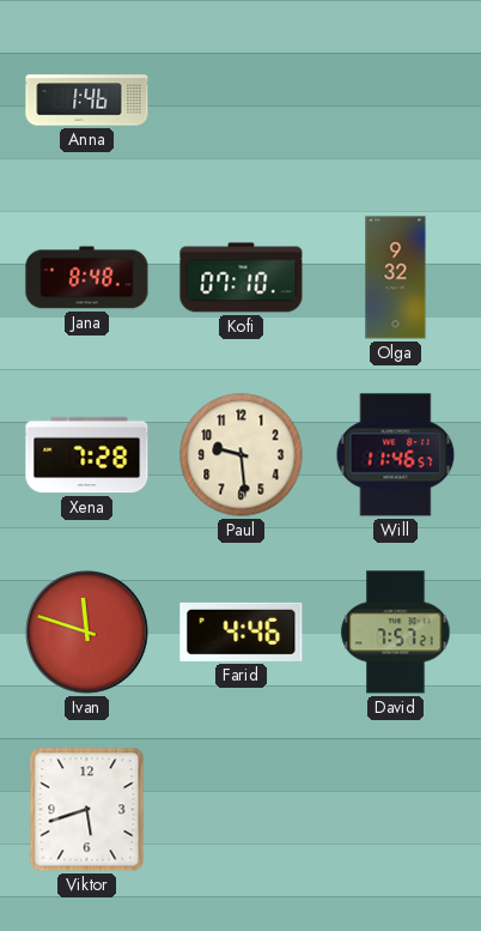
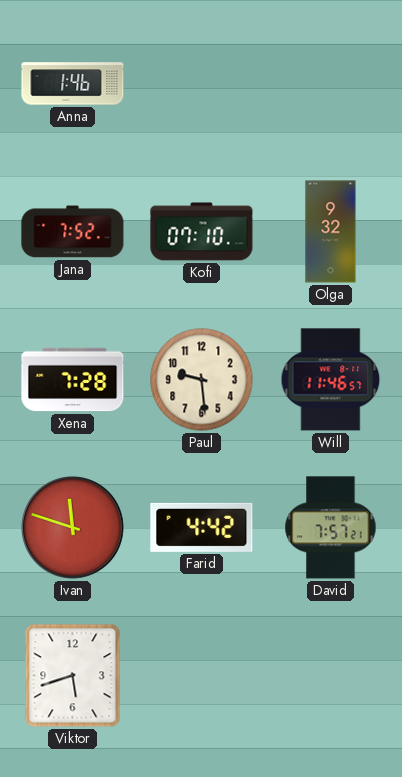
Jana: 8:48 -> 7:52
Farid: 4:46 -> 4:42
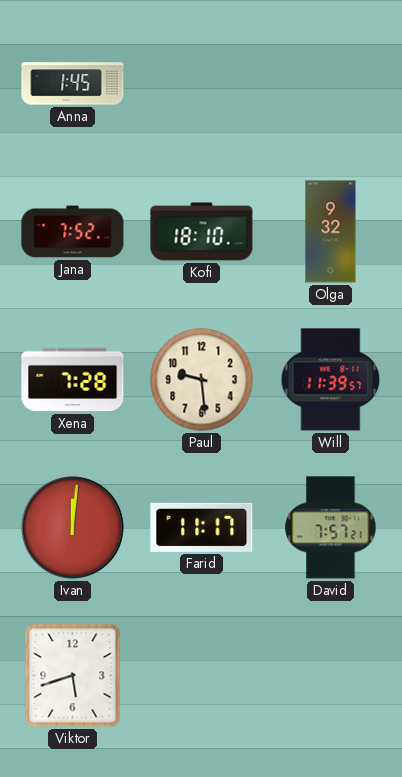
Anna: 1:46 -> 1:45
Kofi: 07:10 -> 18:10
Will: 11:46 -> 11:39
Ivan: 11:48 -> 12:01
Farid: 4:42 -> 11:17
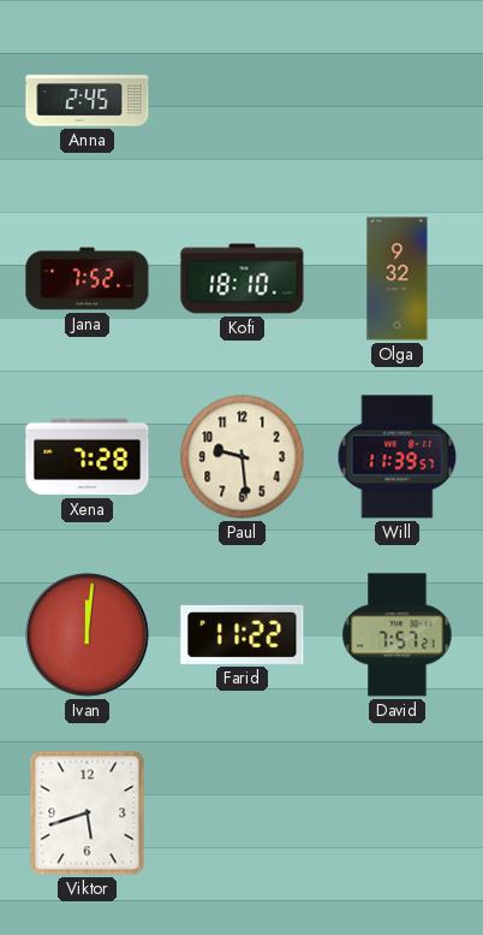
Anna: 1:45 -> 2:45
Farid: 11:17 -> 11:22
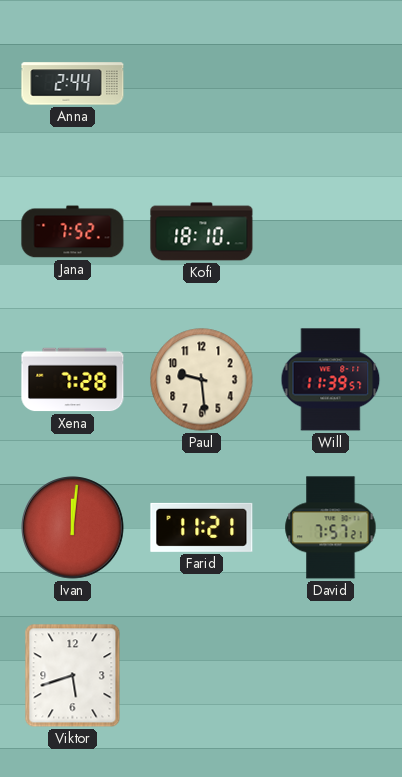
Anna: 2:45 -> 2:44
Olga: 9:32 -> none
Farid: 11:22 -> 11:21
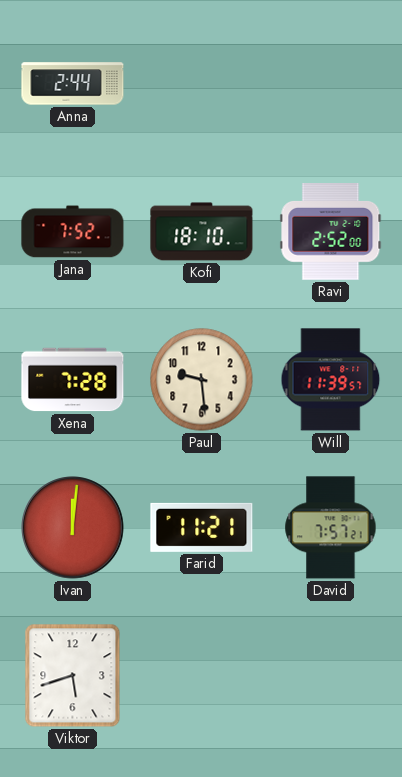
Ravi: none -> 2:52
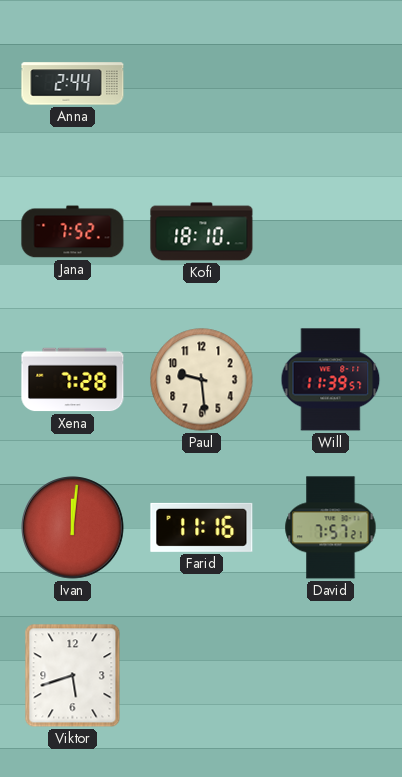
Ravi: 2:52 -> none
Farid: 11:21 -> 11:16
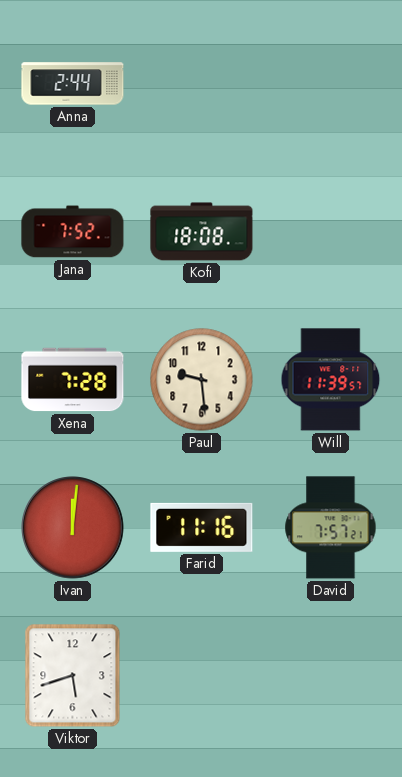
Kofi: 18:10 -> 18:08
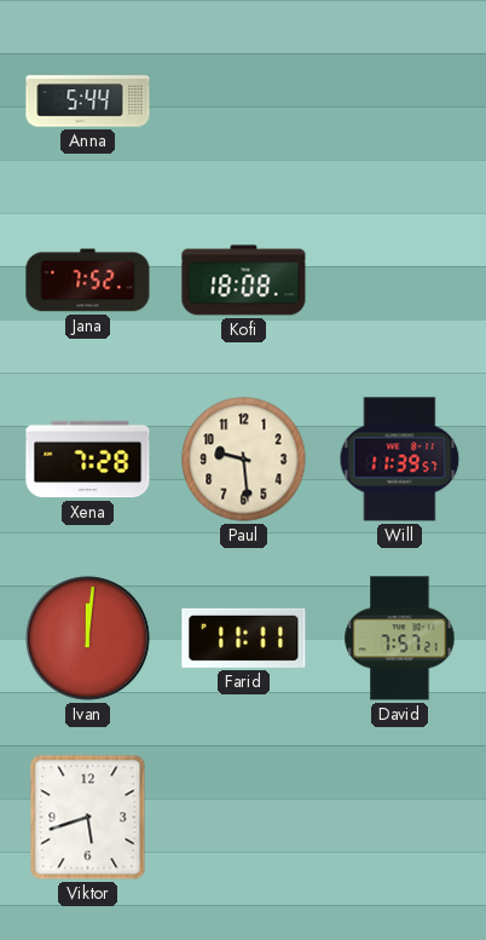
Anna: 2:44 -> 5:44
Farid: 11:16 -> 11:11
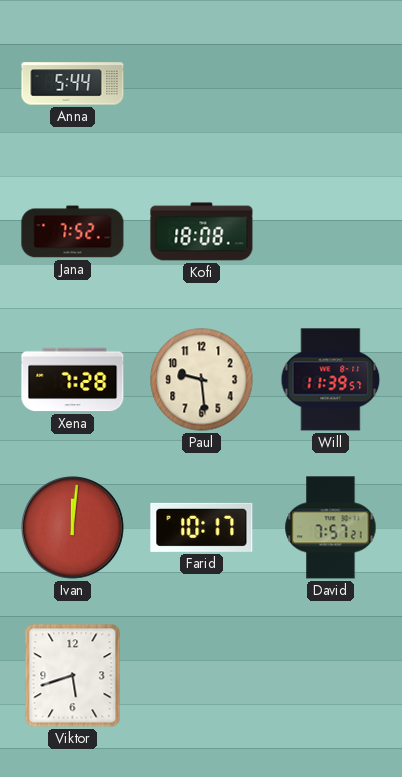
Farid: 11:11 -> 10:17
